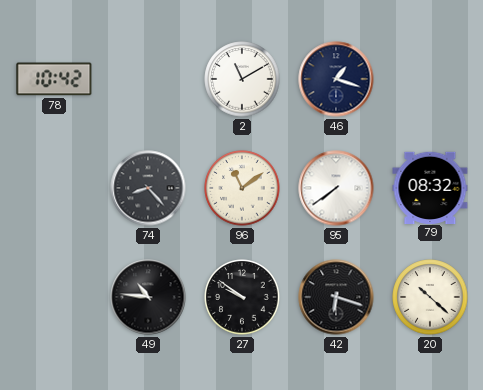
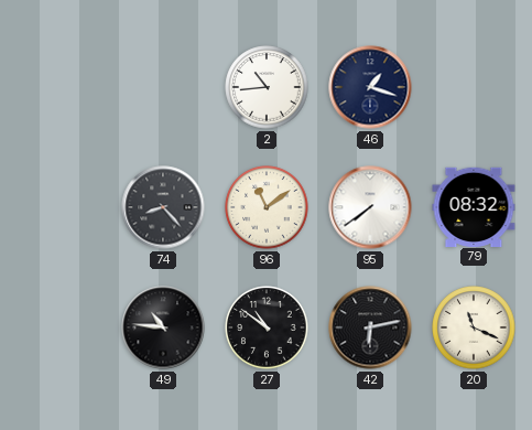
78: 10:42 -> none
2: 11:10 -> 10:44
27: 9:51 -> 10:51
42: 6:18 -> 6:13
20: 10:22 -> 11:19
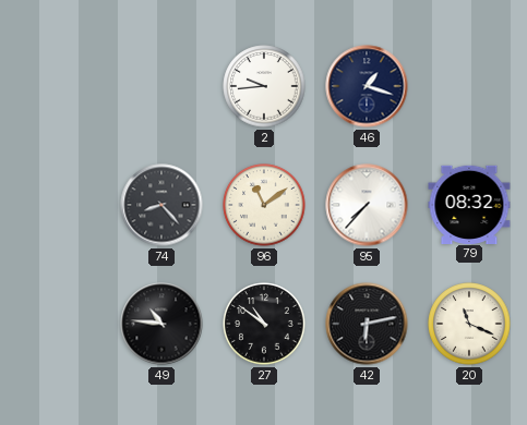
2: 10:44 -> 9:44
95: 7:39 -> 7:37
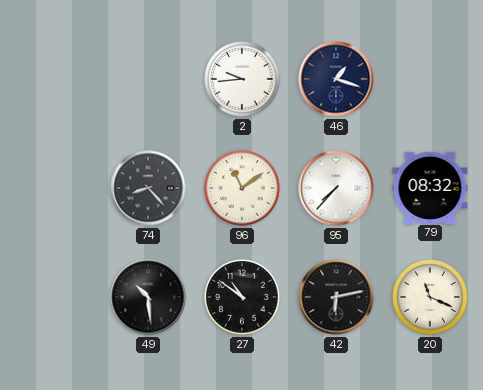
49: 10:46 -> 10:29
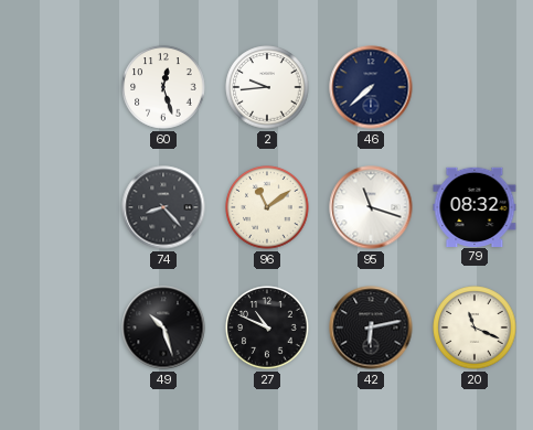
60: none -> 12:27
46: 1:18 -> 7:38
95: 7:37 -> 11:18
49: 10:29 -> 10:27
27: 10:51 -> 10:49
